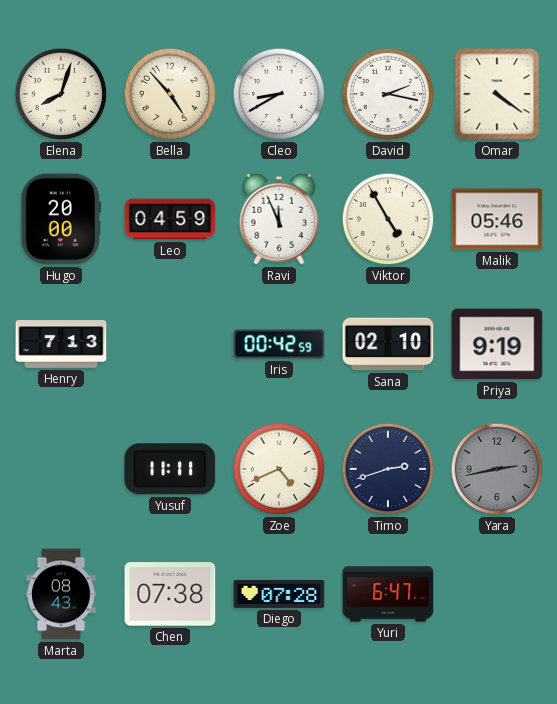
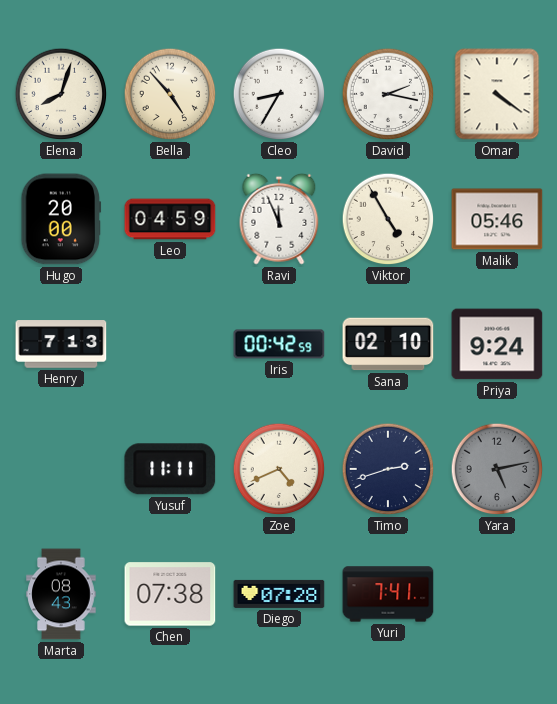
Cleo: 8:40 -> 8:35
Priya: 9:19 -> 9:24
Yara: 2:43 -> 5:13
Yuri: 6:47 -> 7:41
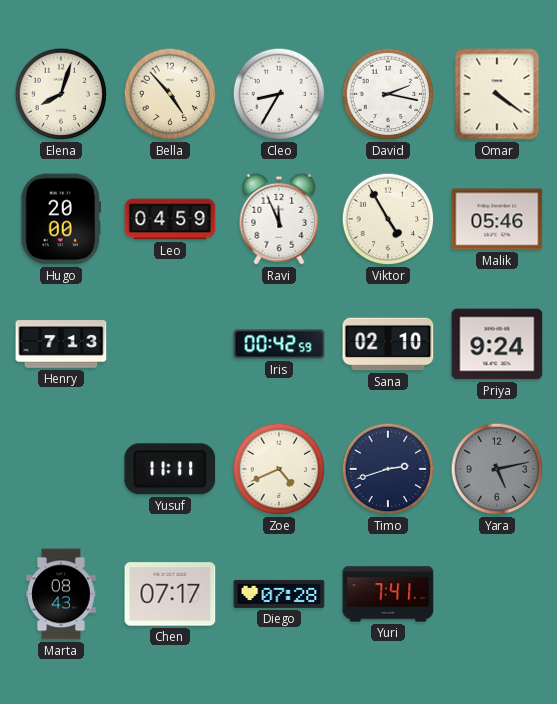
Chen: 07:38 -> 07:17
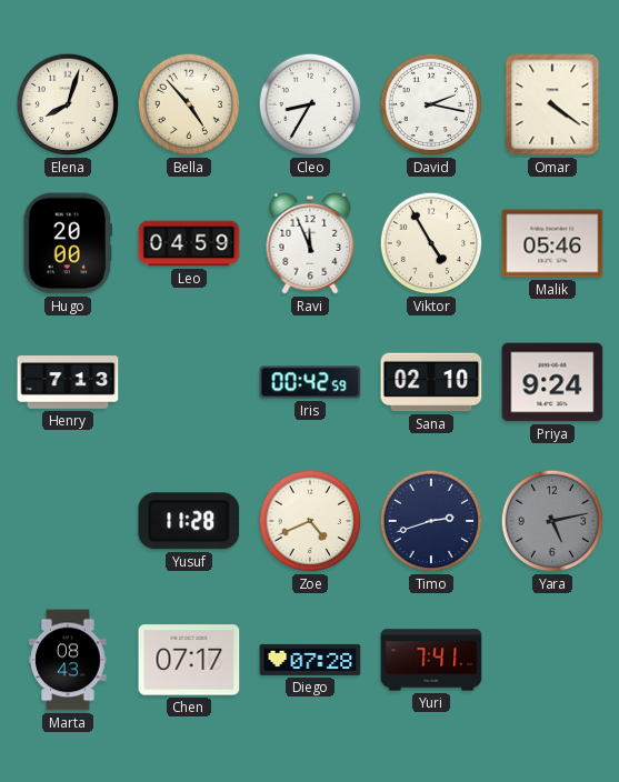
Yusuf: 11:11 -> 11:28
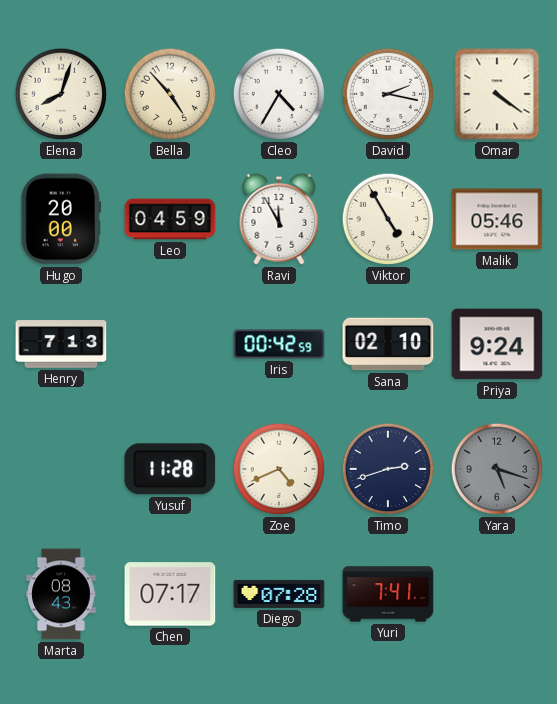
Cleo: 8:35 -> 4:35
Ravi: 11:56 -> 11:55
Yara: 5:13 -> 5:18
